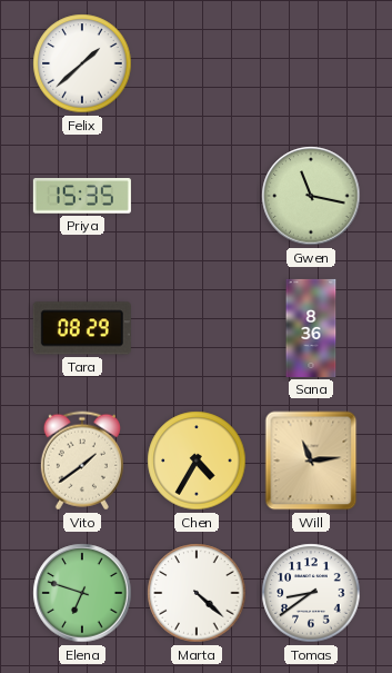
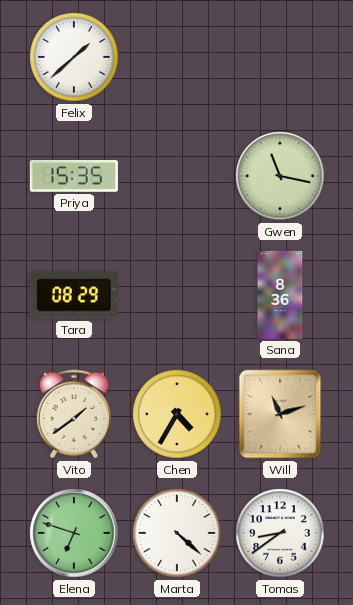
Will: 11:14 -> 11:12
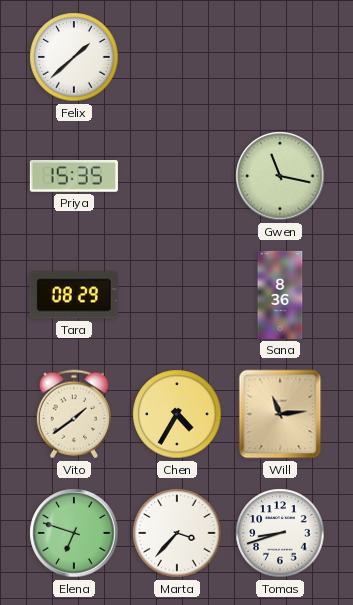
Will: 11:12 -> 11:14
Marta: 4:22 -> 3:37
Tomas: 8:39 -> 8:42
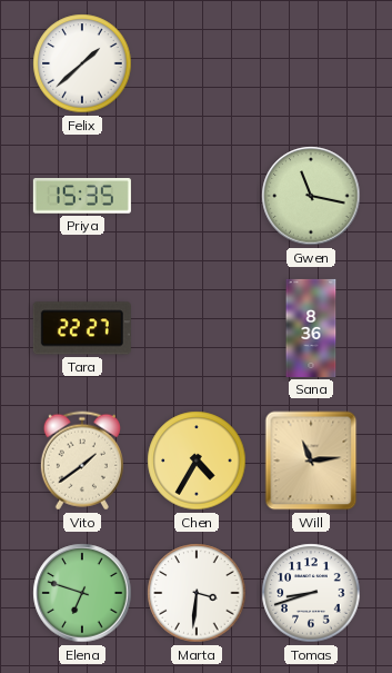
Tara: 08:29 -> 22:27
Marta: 3:37 -> 3:31
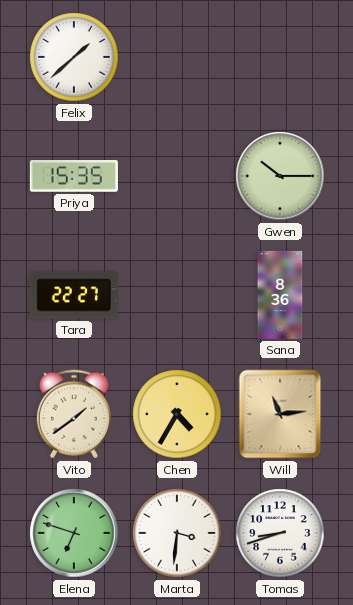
Gwen: 11:17 -> 10:15
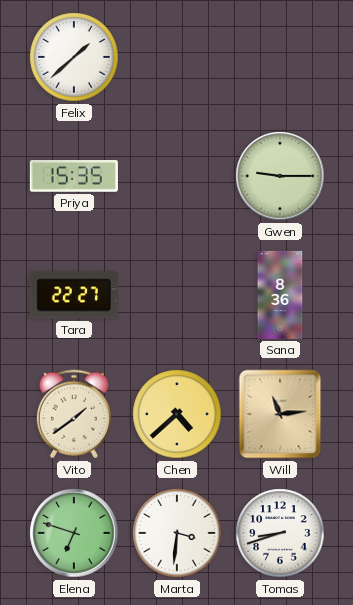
Gwen: 10:15 -> 9:15
Chen: 4:35 -> 4:38
